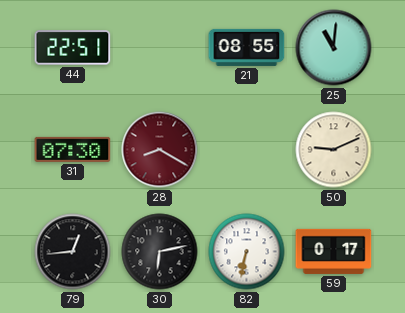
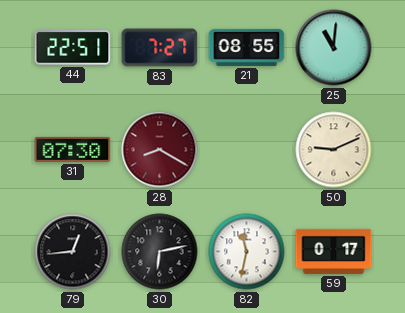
83: none -> 7:27
82: 6:32 -> 11:32
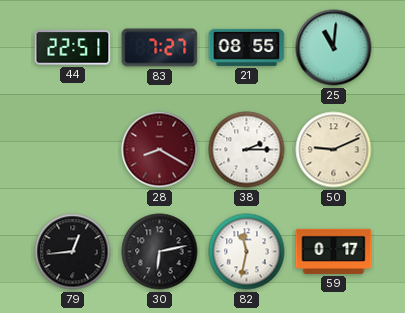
31: 07:30 -> none
38: none -> 2:15
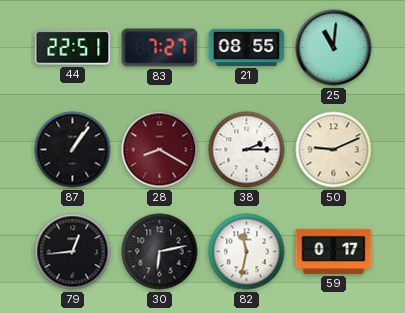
87: none -> 1:06
